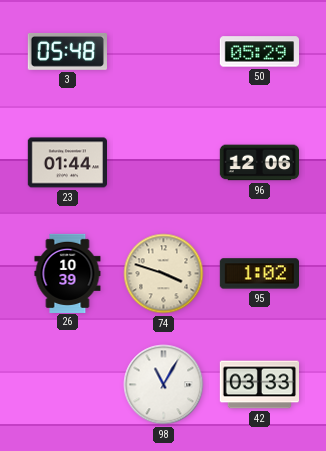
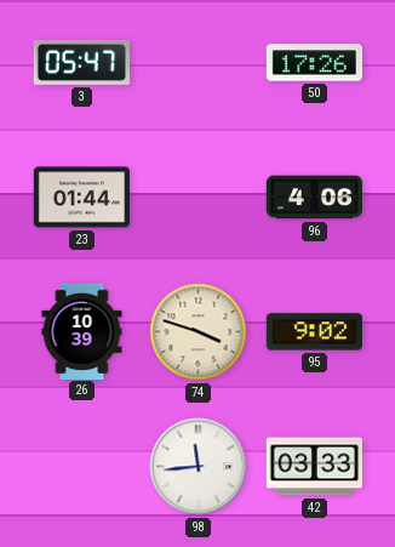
3: 05:48 -> 05:47
50: 05:29 -> 17:26
96: 12:06 -> 4:06
95: 1:02 -> 9:02
98: 11:05 -> 11:44
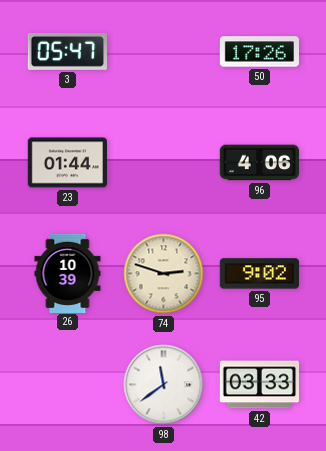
74: 3:48 -> 2:48
98: 11:44 -> 11:39
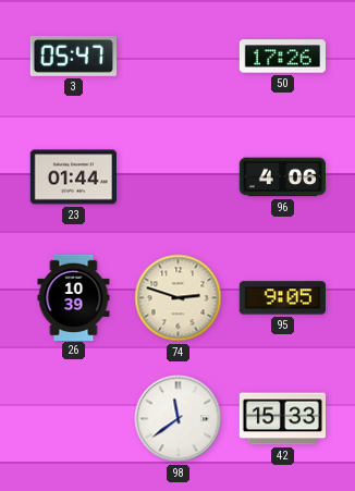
95: 9:02 -> 9:05
42: 03:33 -> 15:33
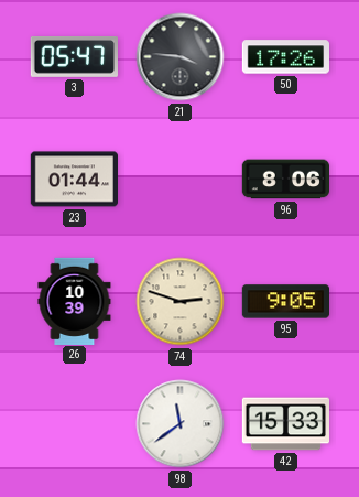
21: none -> 3:46
96: 4:06 -> 8:06
